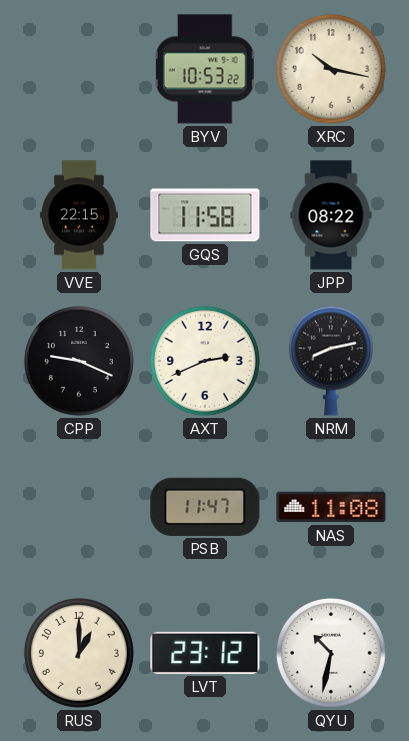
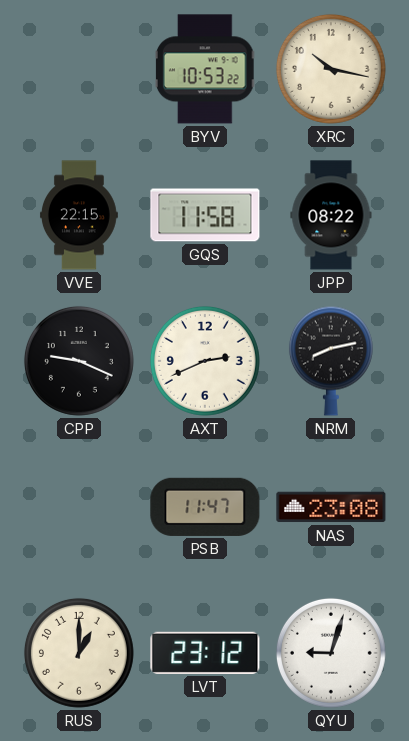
NAS: 11:08 -> 23:08
QYU: 10:32 -> 9:03
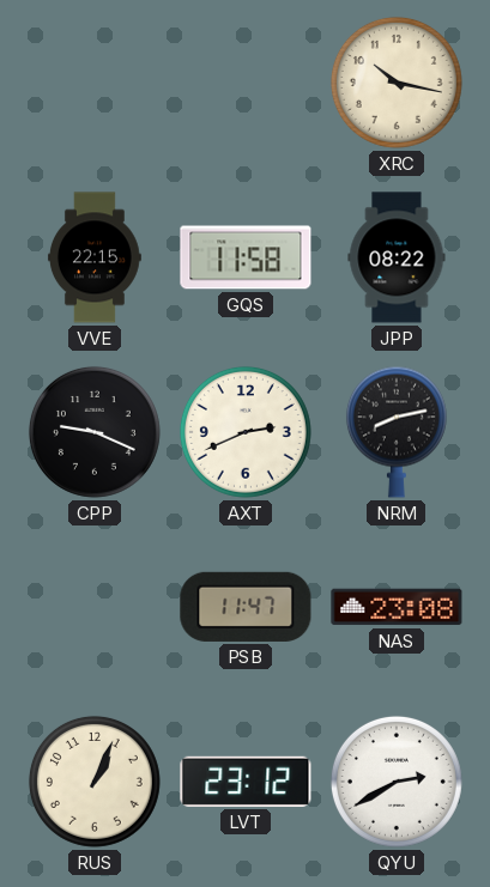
BYV: 10:53 -> none
RUS: 1:00 -> 1:04
QYU: 9:03 -> 2:40
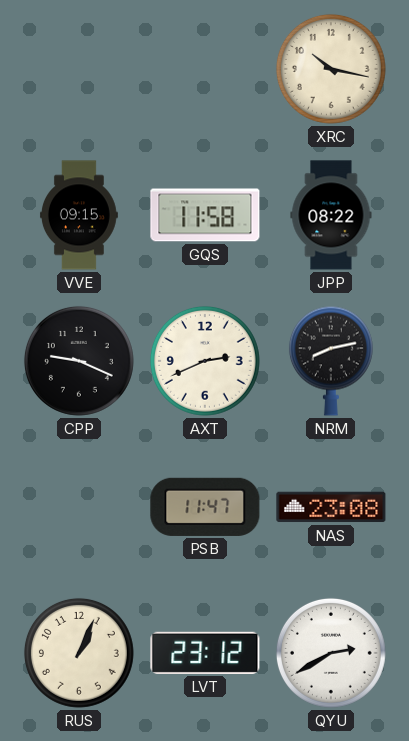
VVE: 22:15 -> 09:15
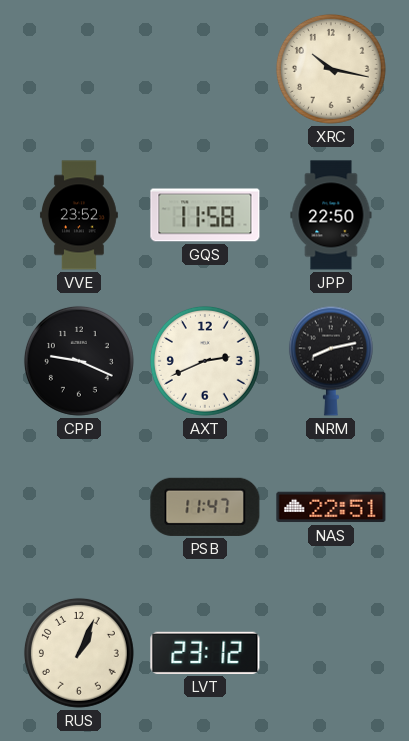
VVE: 09:15 -> 23:52
JPP: 08:22 -> 22:50
NAS: 23:08 -> 22:51
QYU: 2:40 -> none
